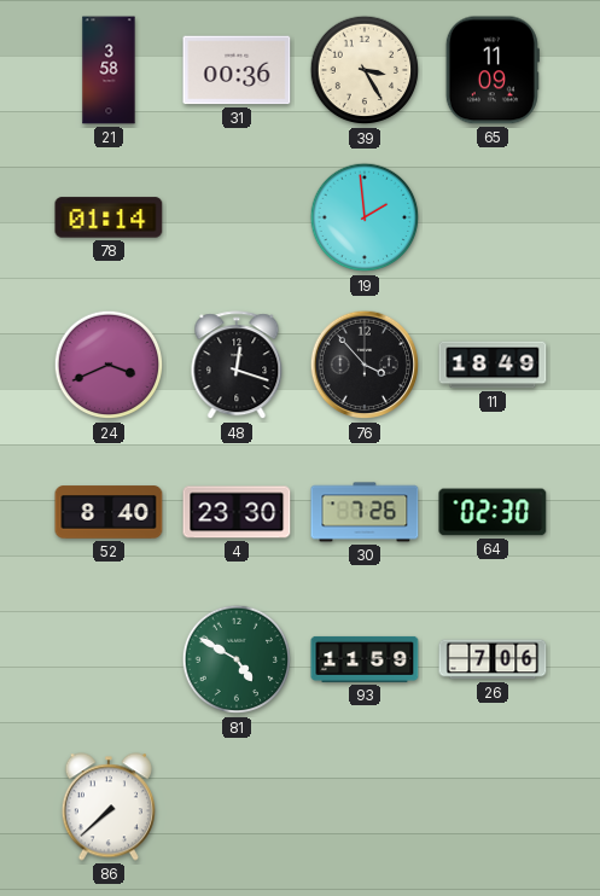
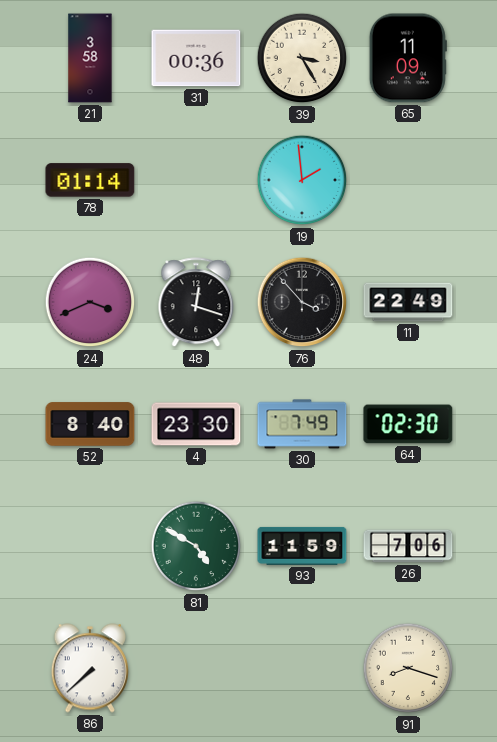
11: 18:49 -> 22:49
30: 7:26 -> 7:49
91: none -> 8:18
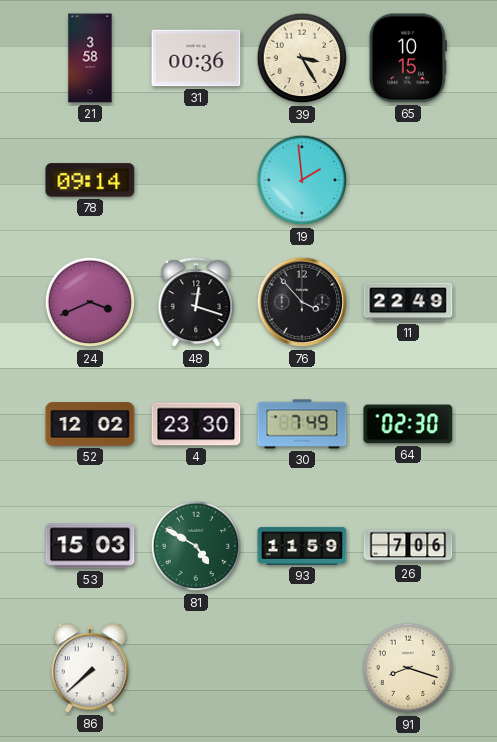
65: 11:09 -> 10:15
78: 01:14 -> 09:14
52: 8:40 -> 12:02
53: none -> 15:03
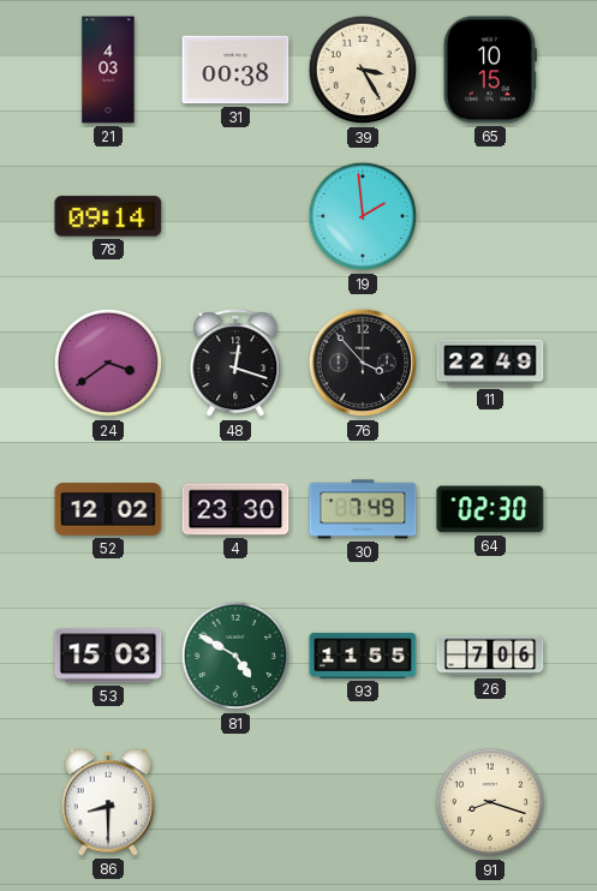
21: 3:58 -> 4:03
31: 00:36 -> 00:38
24: 3:41 -> 3:39
93: 11:59 -> 11:55
86: 7:38 -> 8:30
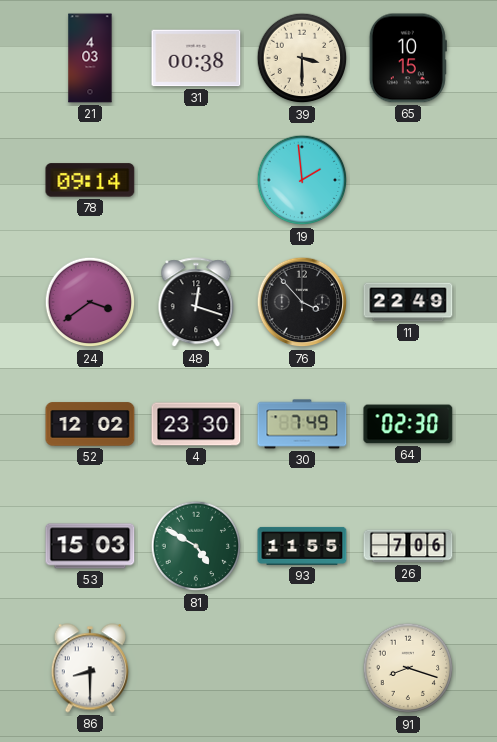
39: 3:25 -> 3:30
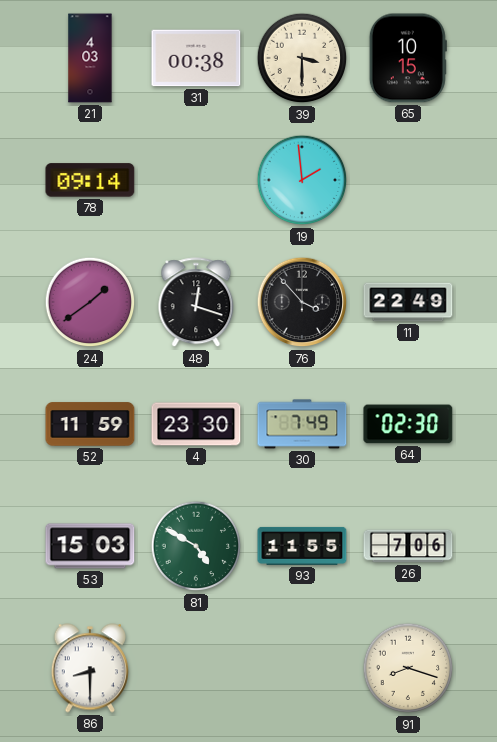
24: 3:39 -> 1:39
52: 12:02 -> 11:59
